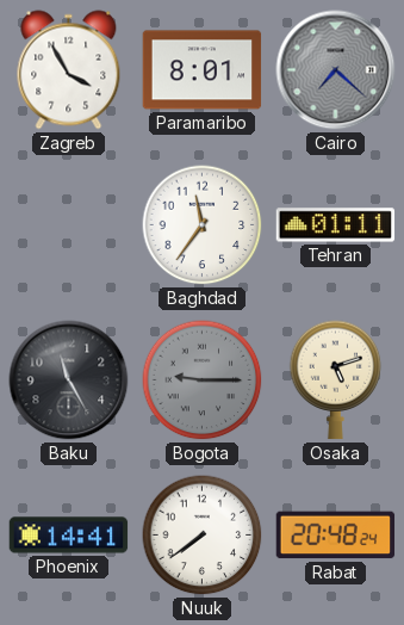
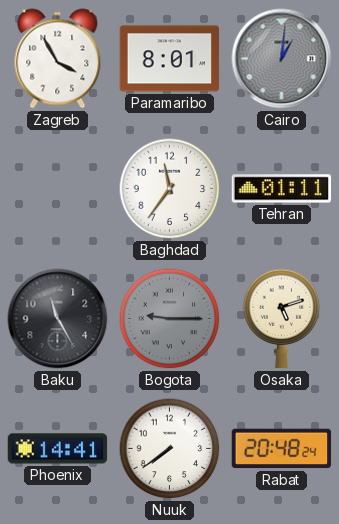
Cairo: 7:22 -> 1:01
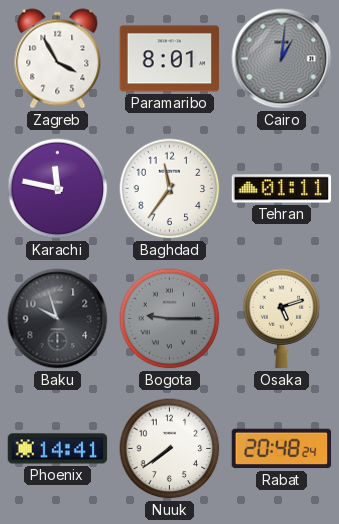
Karachi: none -> 11:47
Baku: 11:25 -> 9:57
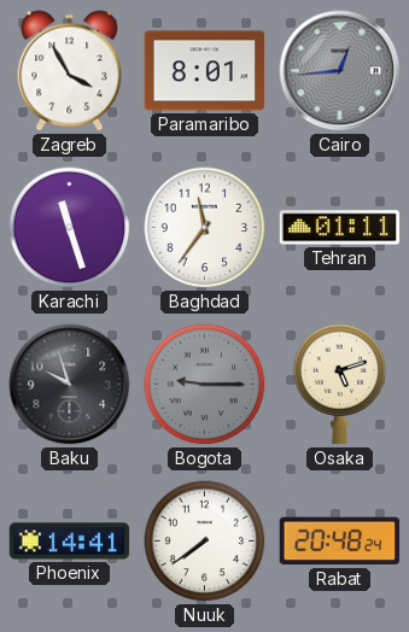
Cairo: 1:01 -> 12:44
Karachi: 11:47 -> 11:27
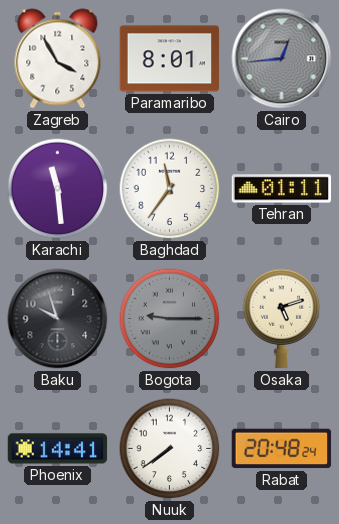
Karachi: 11:27 -> 11:29
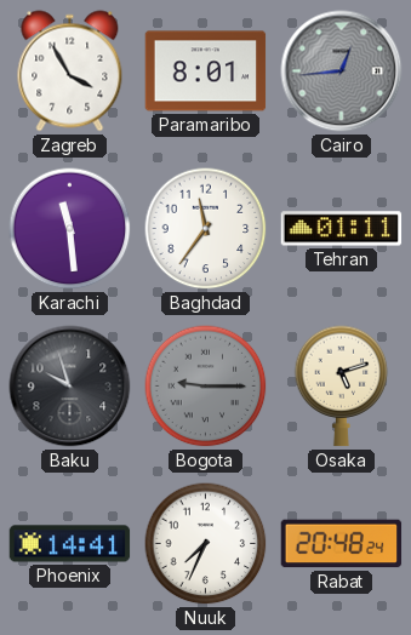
Nuuk: 7:39 -> 7:34
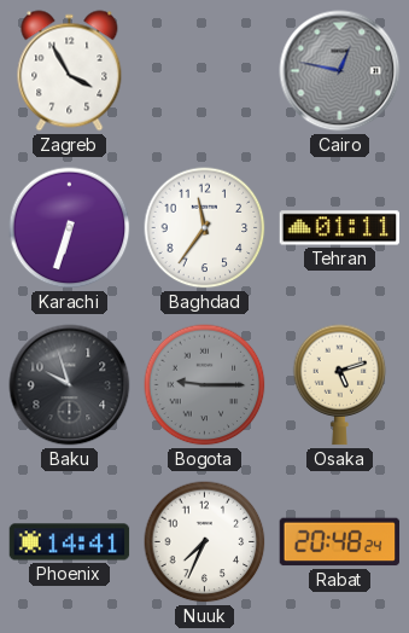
Paramaribo: 8:01 -> none
Cairo: 12:44 -> 12:47
Karachi: 11:29 -> 6:33
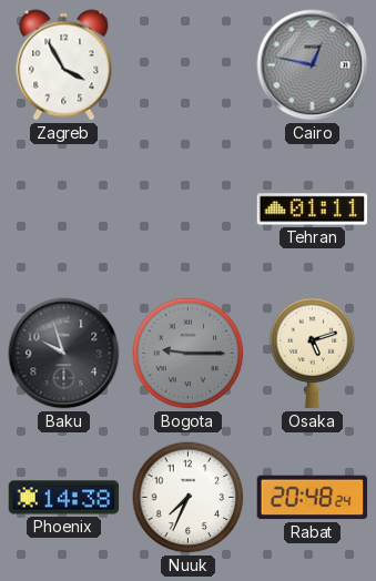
Karachi: 6:33 -> none
Baghdad: 11:36 -> none
Phoenix: 14:41 -> 14:38
